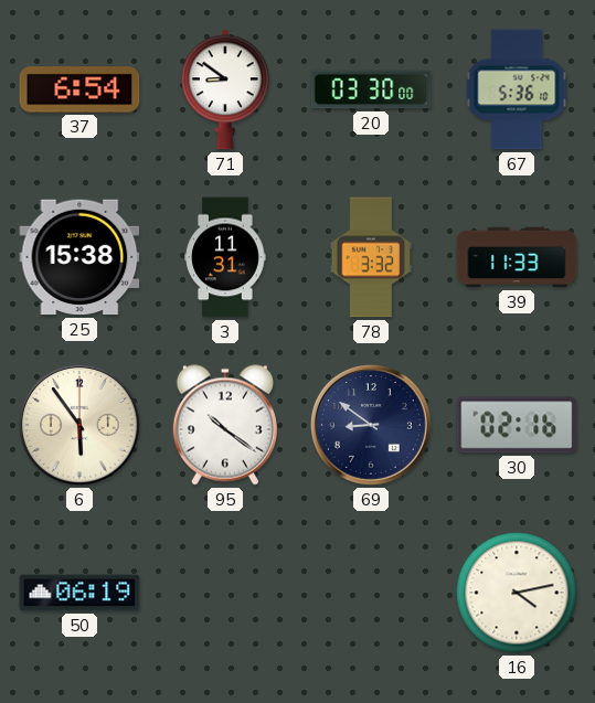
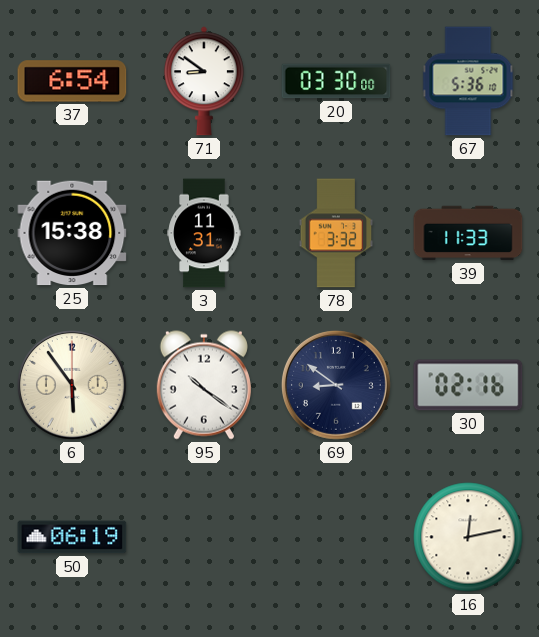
16: 4:13 -> 12:13
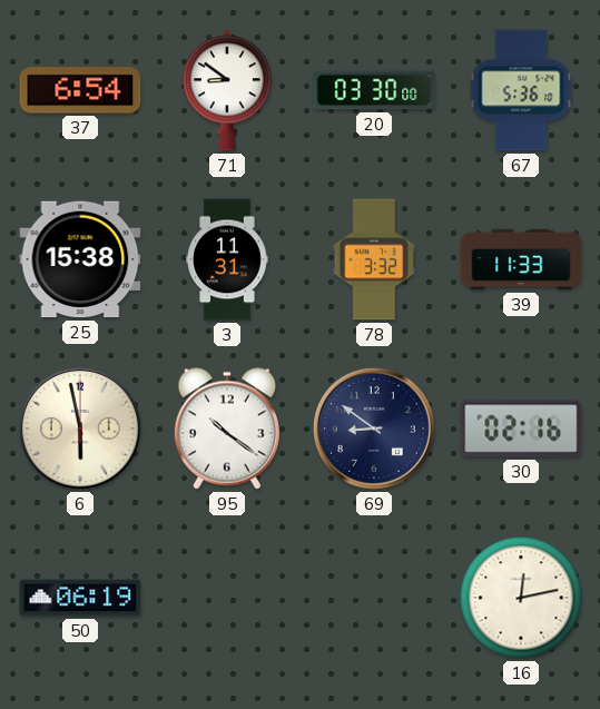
6: 5:54 -> 5:58
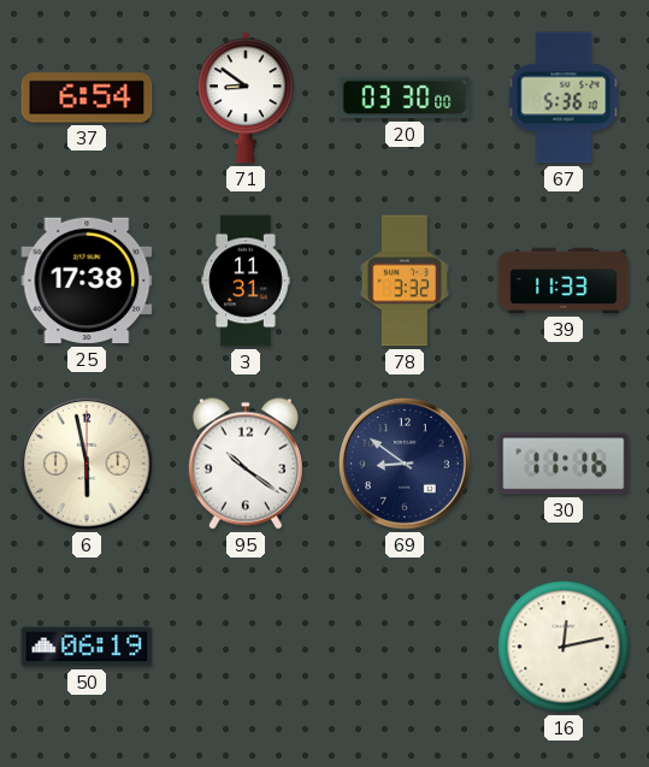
25: 15:38 -> 17:38
30: 02:16 -> 11:16
